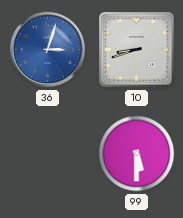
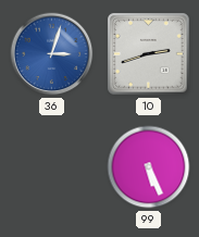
10: 8:42 -> 2:42
99: 5:30 -> 5:26
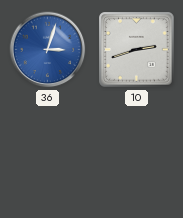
99: 5:26 -> none
